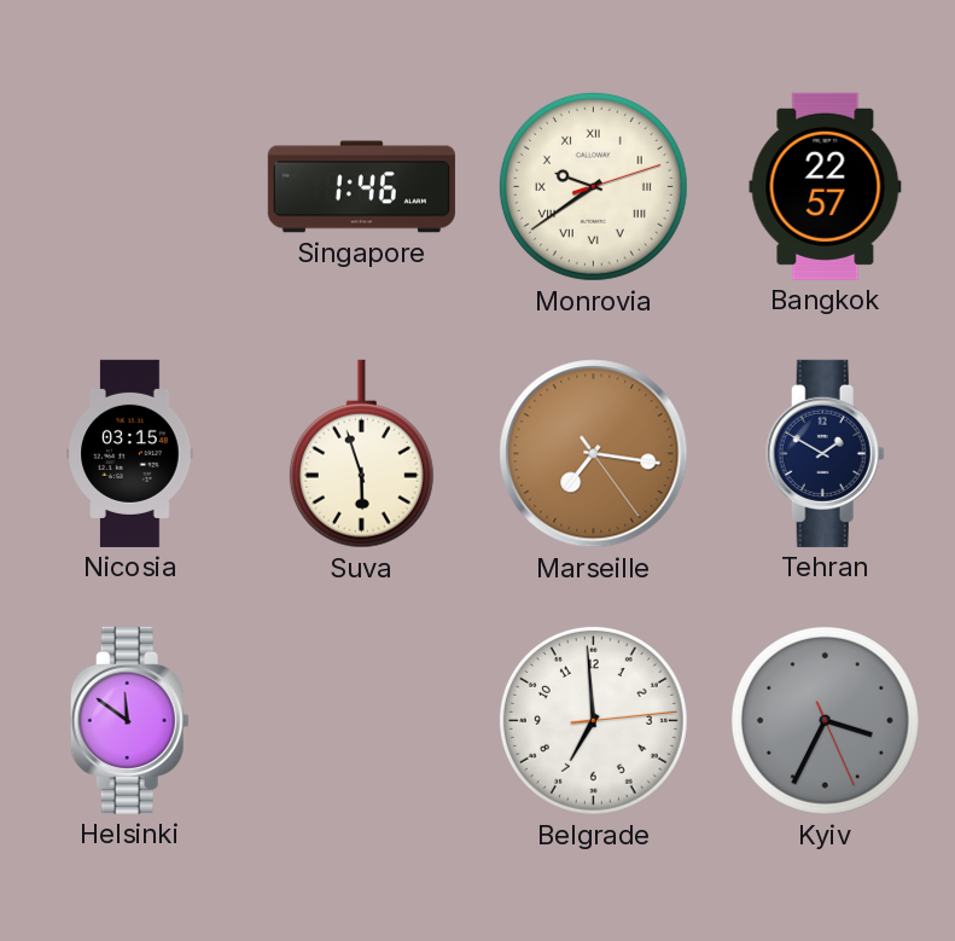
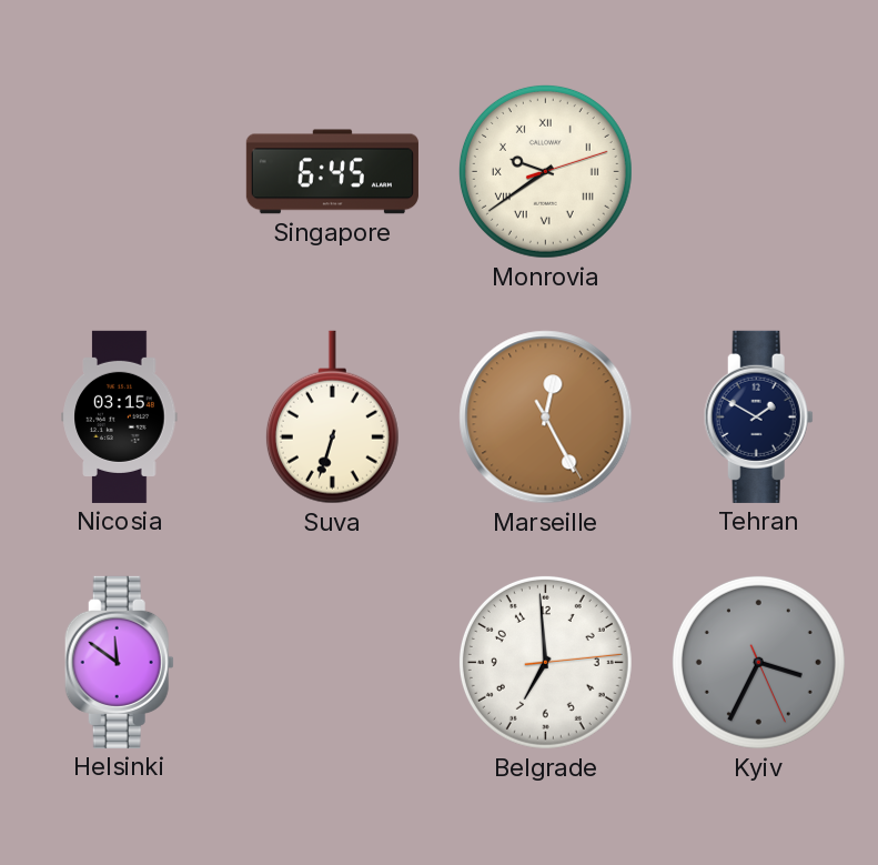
Singapore: 1:46 -> 6:45
Bangkok: 22:57 -> none
Suva: 5:57 -> 6:33
Marseille: 7:16 -> 12:25
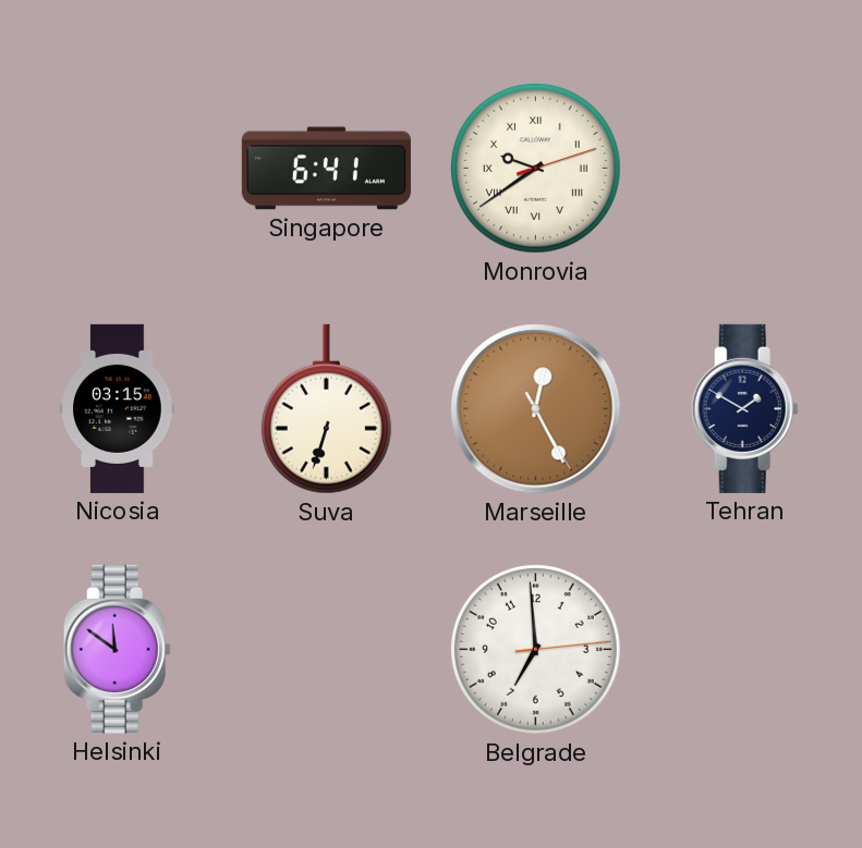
Singapore: 6:45 -> 6:41
Kyiv: 3:34 -> none
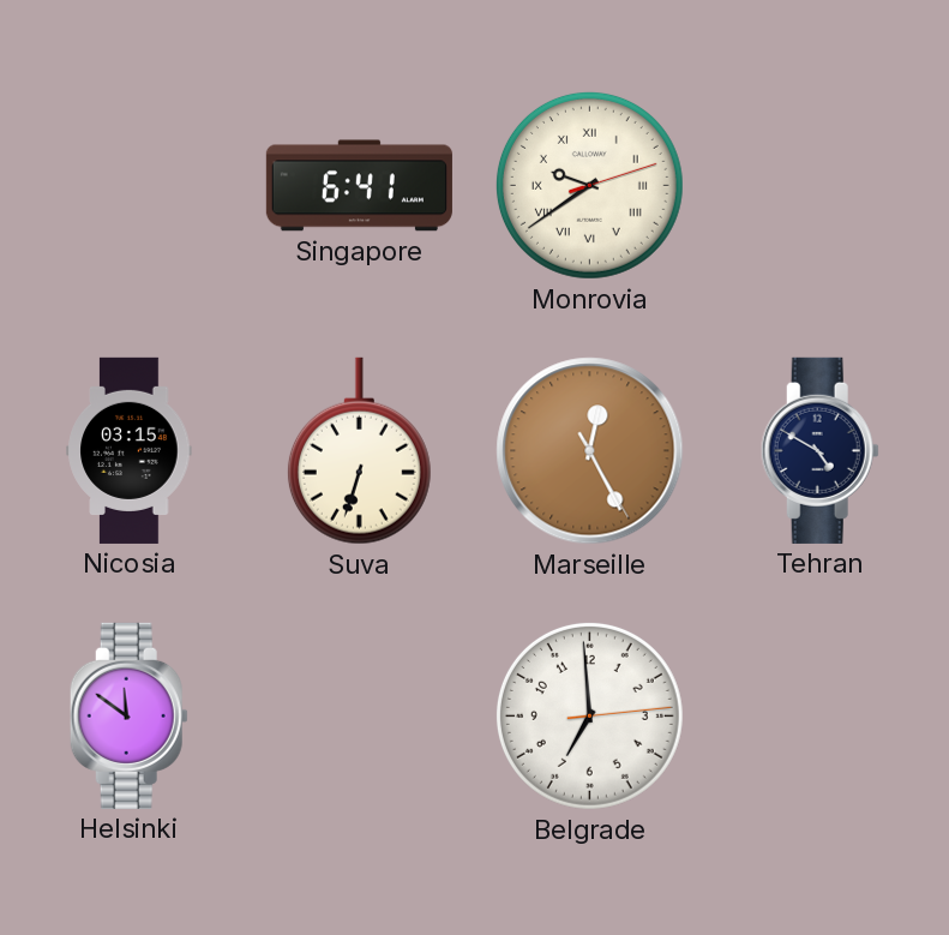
Tehran: 1:50 -> 4:50
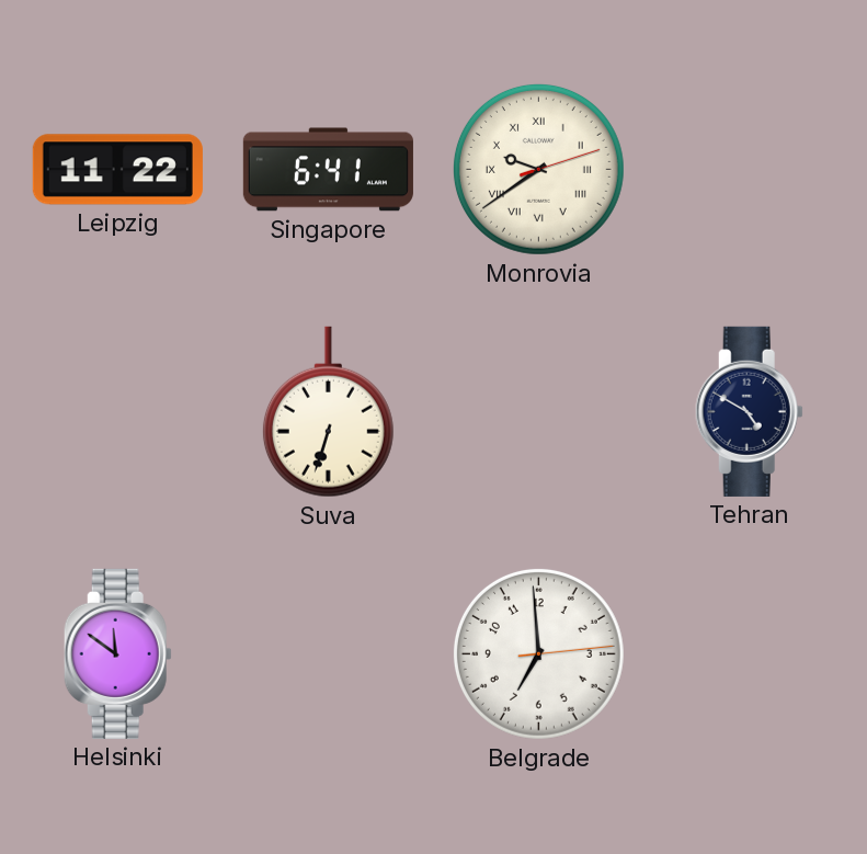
Leipzig: none -> 11:22
Nicosia: 03:15 -> none
Marseille: 12:25 -> none
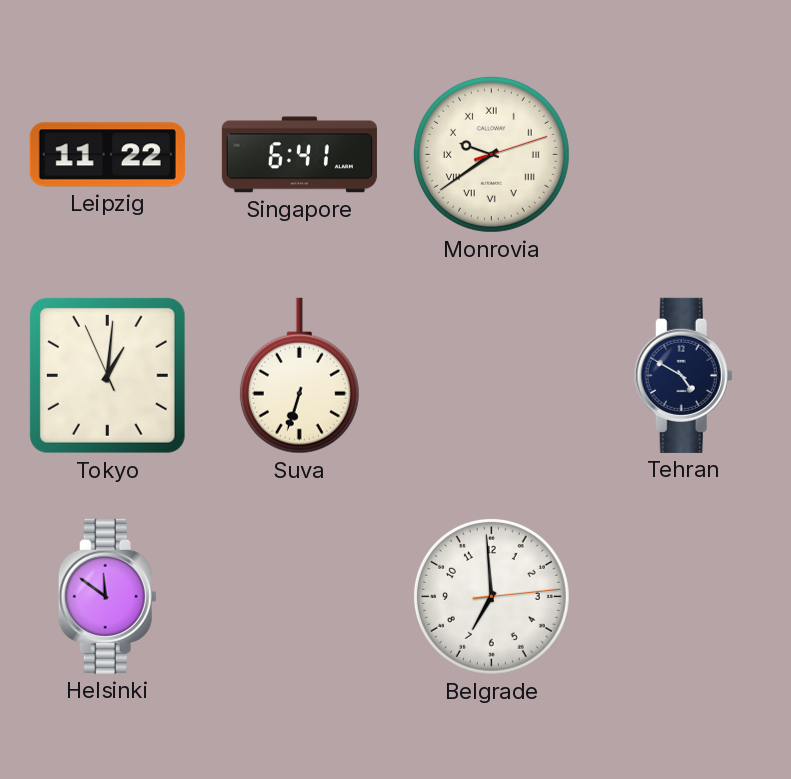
Tokyo: none -> 1:00
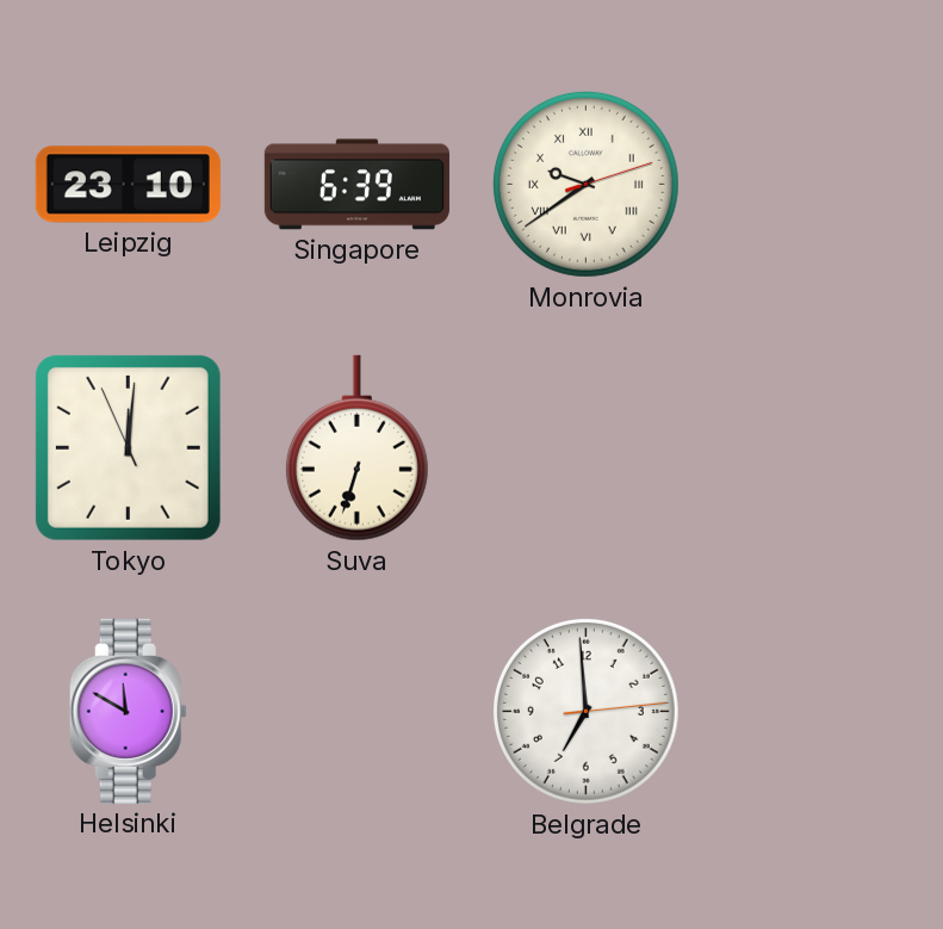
Leipzig: 11:22 -> 23:10
Singapore: 6:41 -> 6:39
Tokyo: 1:00 -> 12:00
Tehran: 4:50 -> none
Helsinki: 11:51 -> 11:50
